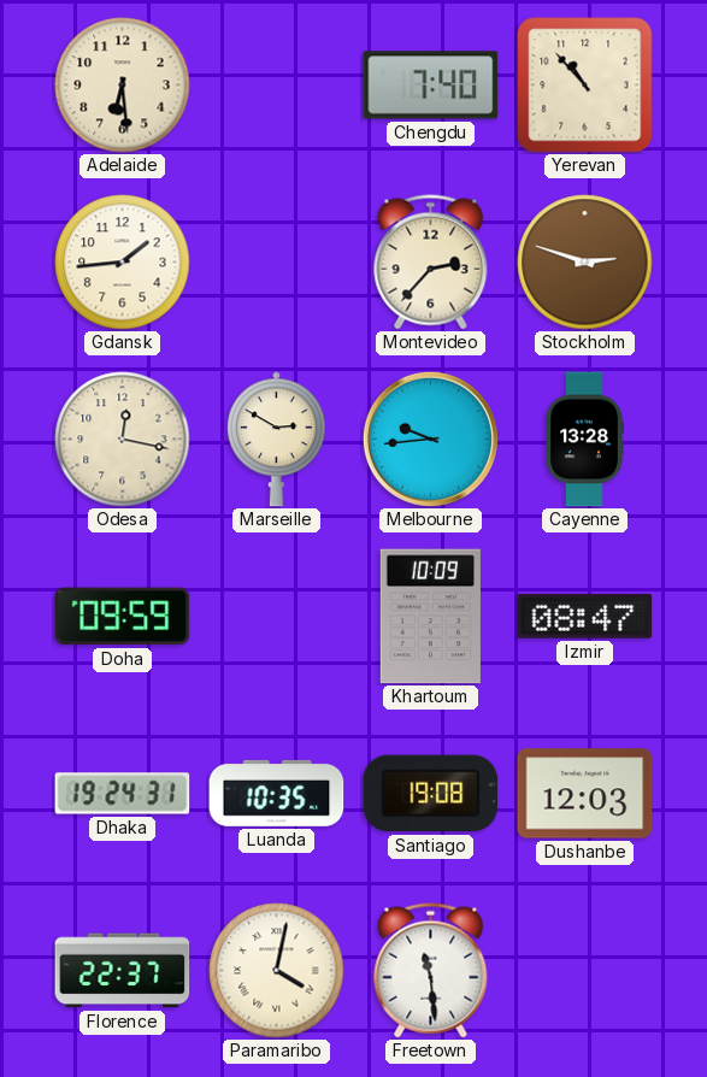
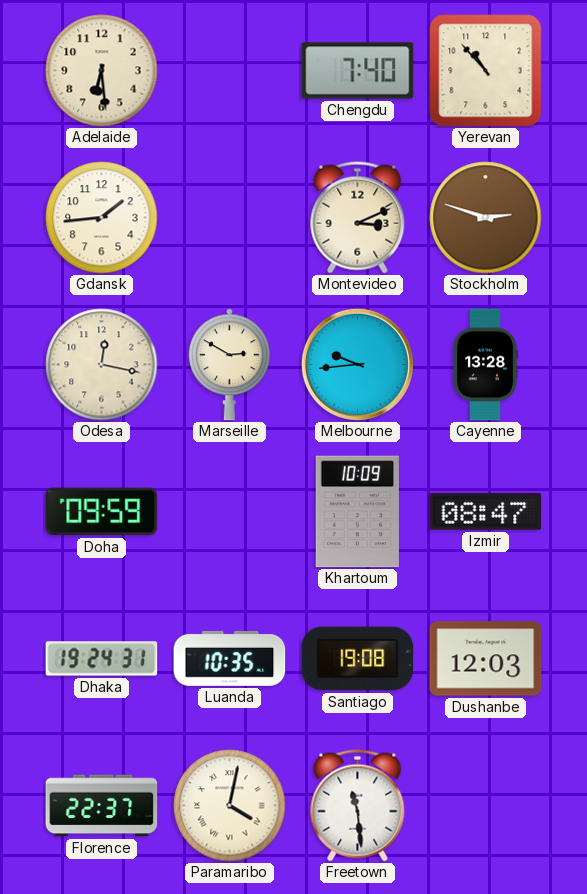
Montevideo: 2:37 -> 3:11
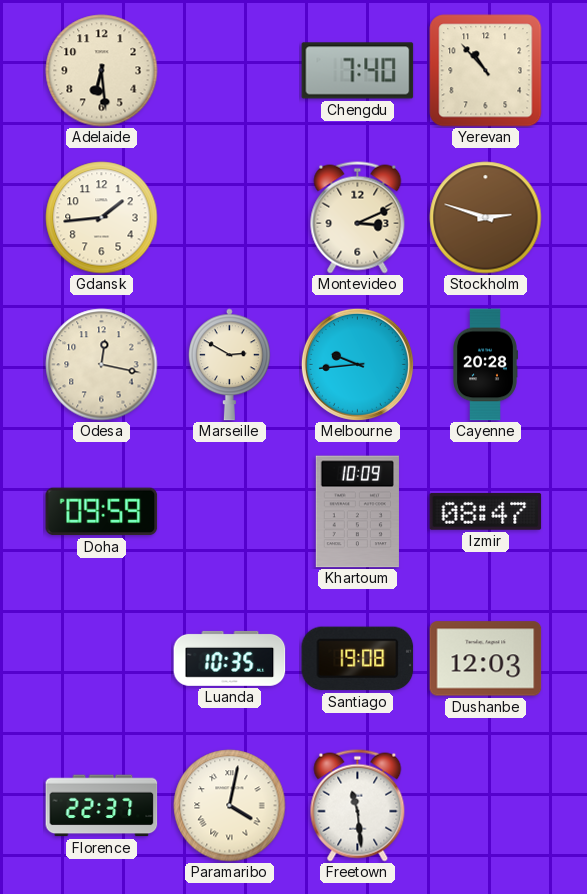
Cayenne: 13:28 -> 20:28
Dhaka: 19:24 -> none
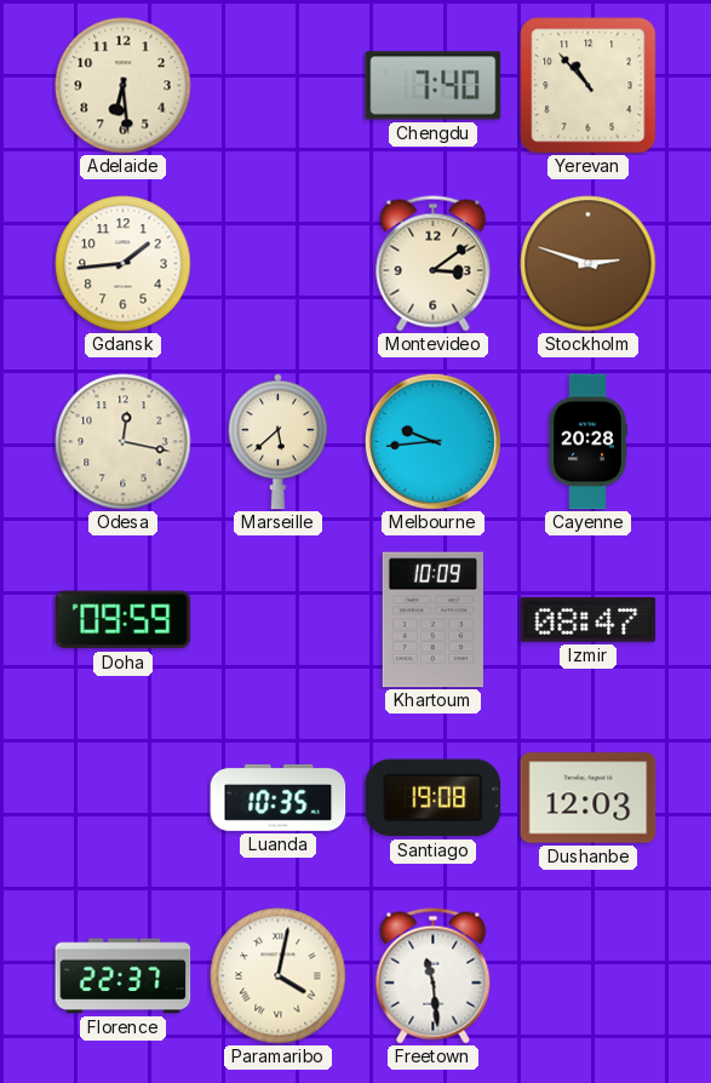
Montevideo: 3:11 -> 3:09
Marseille: 2:50 -> 5:38
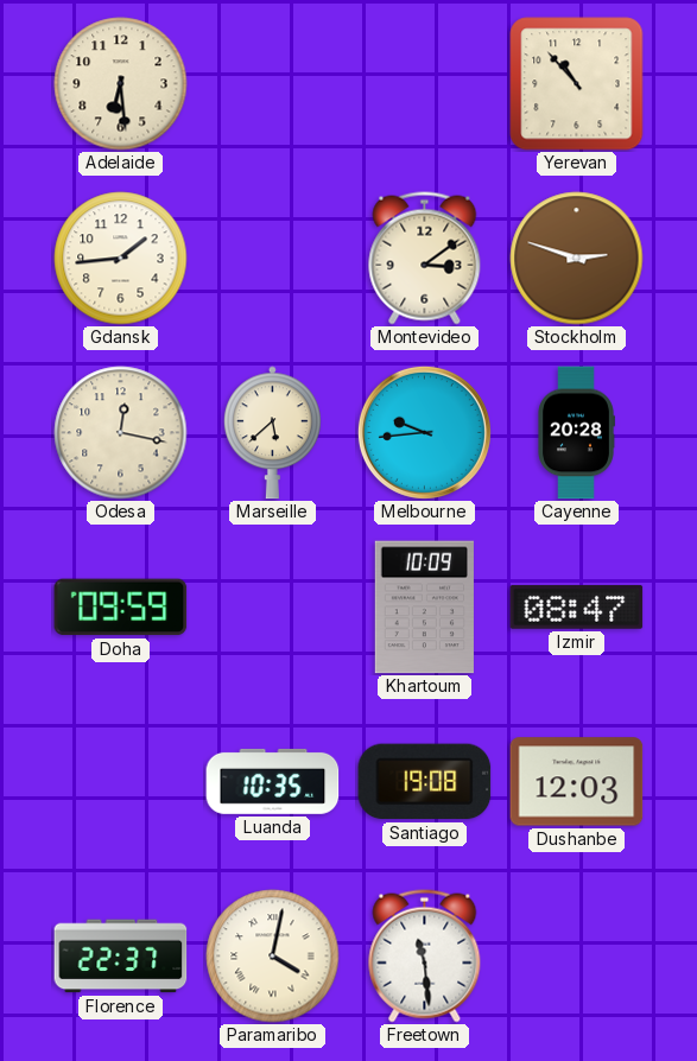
Chengdu: 7:40 -> none
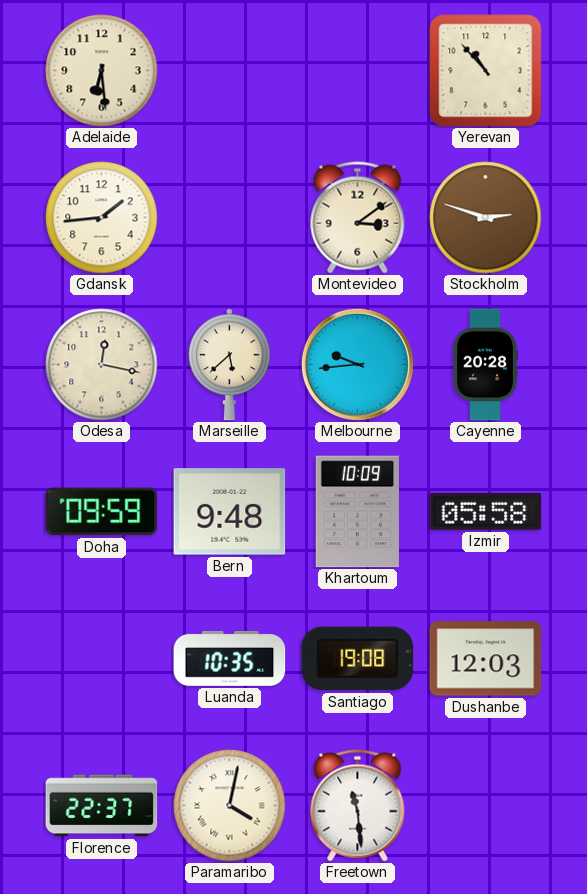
Bern: none -> 9:48
Izmir: 08:47 -> 05:58
